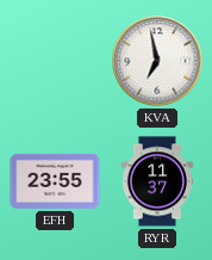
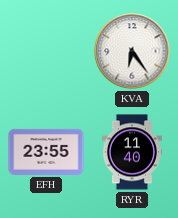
KVA: 6:58 -> 6:24
RYR: 11:37 -> 11:40
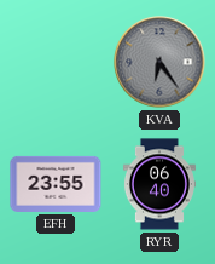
KVA dial: white -> grey
RYR: 11:40 -> 06:40
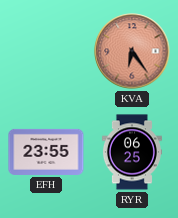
KVA dial: grey -> salmon
RYR: 06:40 -> 06:25
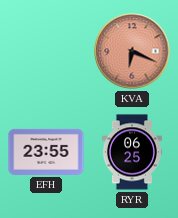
KVA: 6:24 -> 6:19
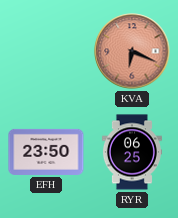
EFH: 23:55 -> 23:50
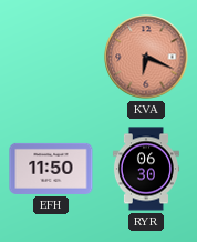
EFH: 23:50 -> 11:50
RYR: 06:25 -> 06:30
